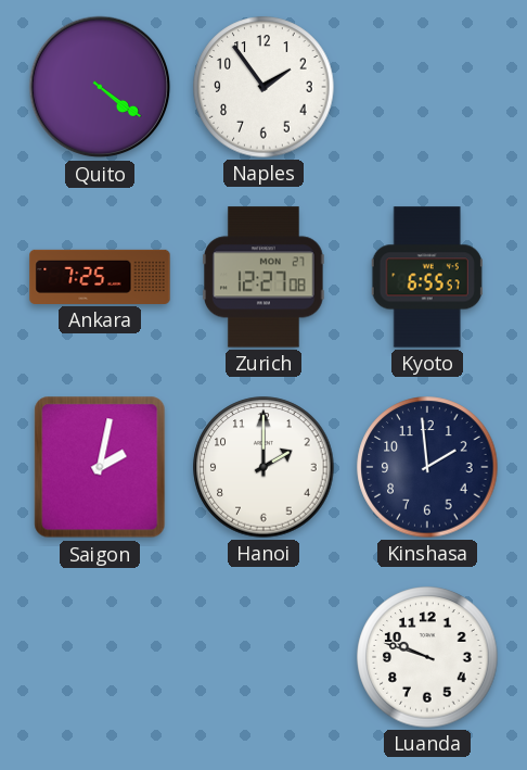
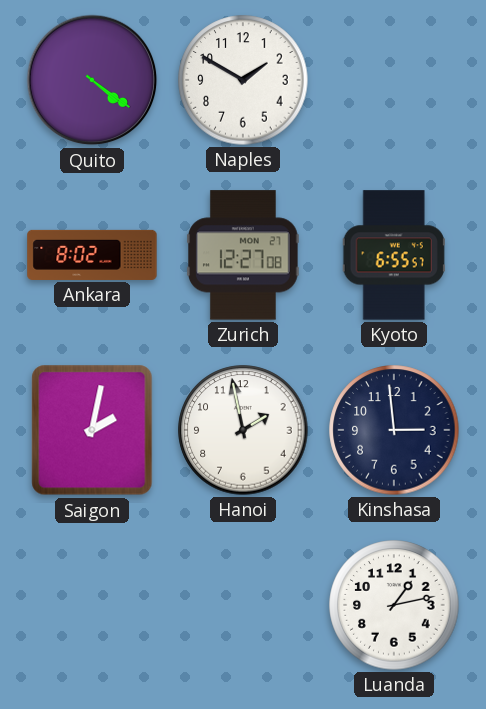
Naples: 1:54 -> 1:50
Ankara: 7:25 -> 8:02
Hanoi: 2:00 -> 1:58
Kinshasa: 1:59 -> 2:59
Luanda: 9:48 -> 1:13
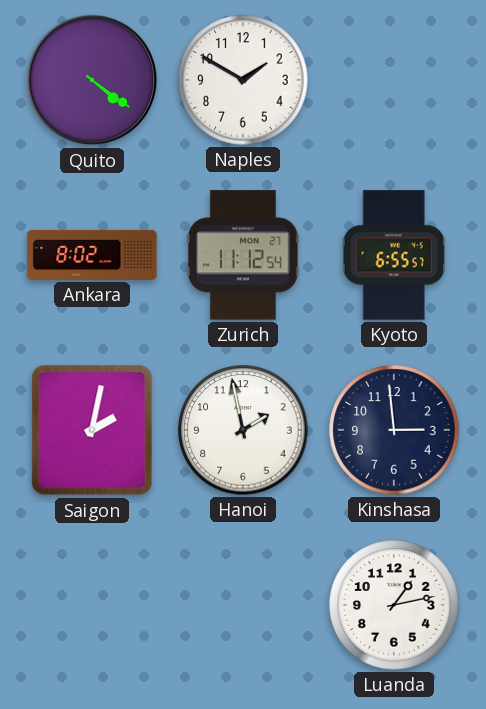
Zurich: 12:27 -> 11:12
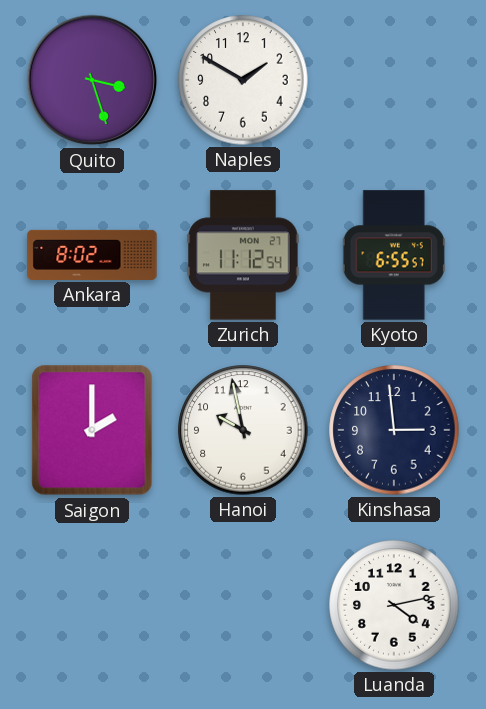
Quito: 4:21 -> 3:27
Saigon: 2:02 -> 2:00
Hanoi: 1:58 -> 9:58
Luanda: 1:13 -> 4:13
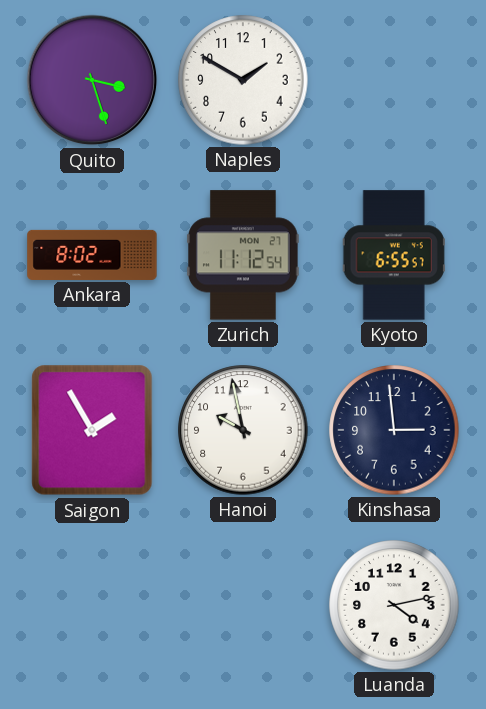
Saigon: 2:00 -> 1:55
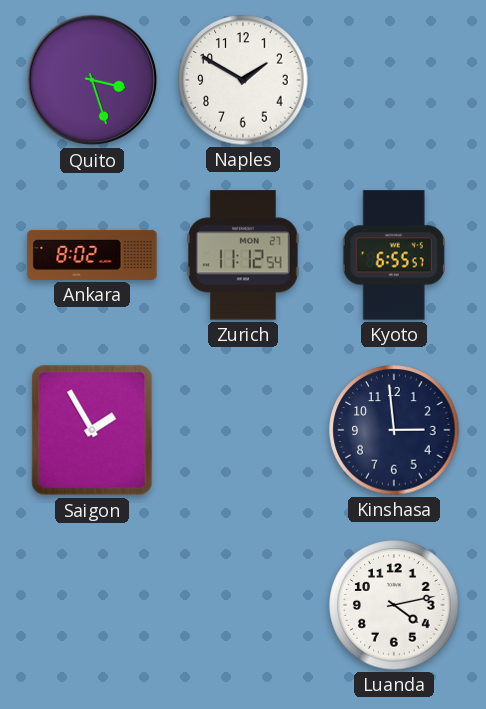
Hanoi: 9:58 -> none
